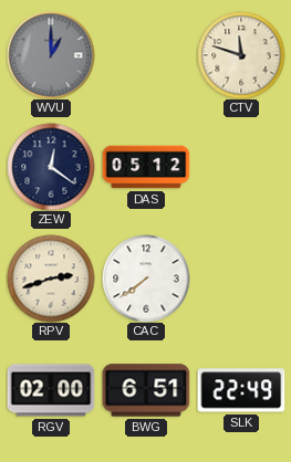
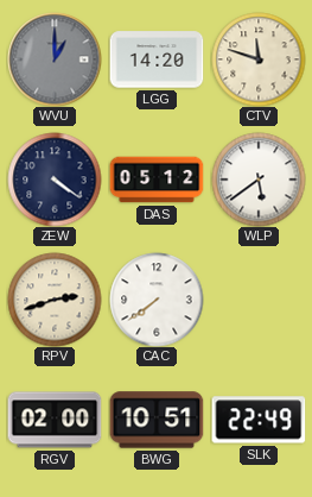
LGG: none -> 14:20
ZEW: 12:21 -> 4:21
WLP: none -> 5:39
BWG: 6:51 -> 10:51
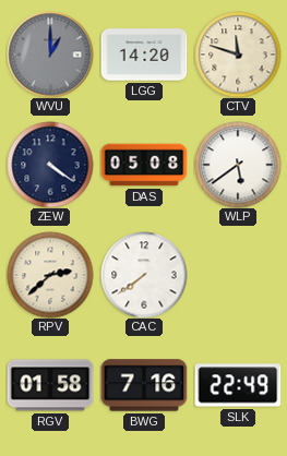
DAS: 05:12 -> 05:08
RPV: 2:42 -> 2:38
RGV: 02:00 -> 01:58
BWG: 10:51 -> 7:16
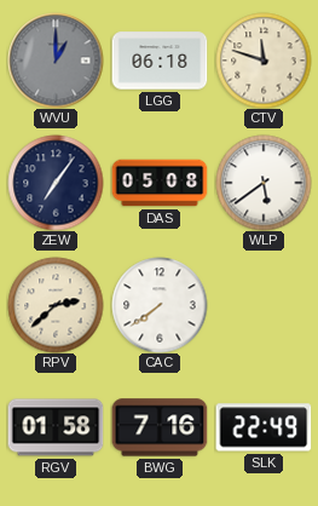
LGG: 14:20 -> 06:18
ZEW: 4:21 -> 7:06
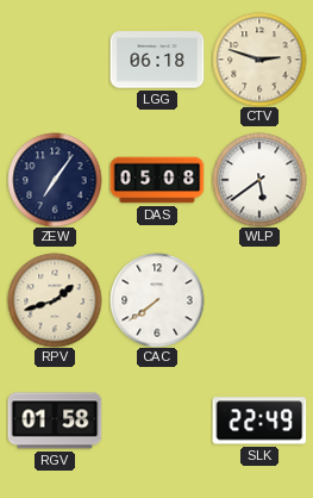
WVU: 1:00 -> none
CTV: 11:48 -> 2:48
RPV: 2:38 -> 1:42
BWG: 7:16 -> none
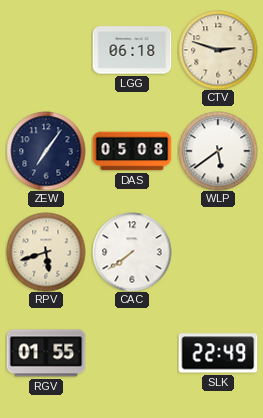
RPV: 1:42 -> 5:42
RGV: 01:58 -> 01:55
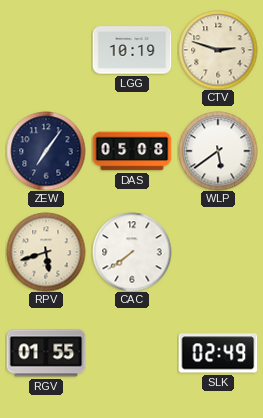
LGG: 06:18 -> 10:19
SLK: 22:49 -> 02:49
